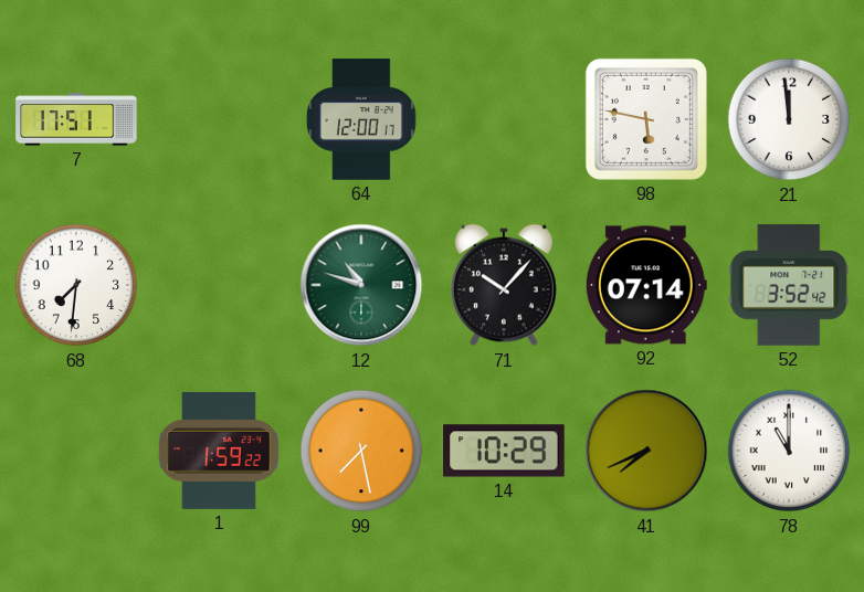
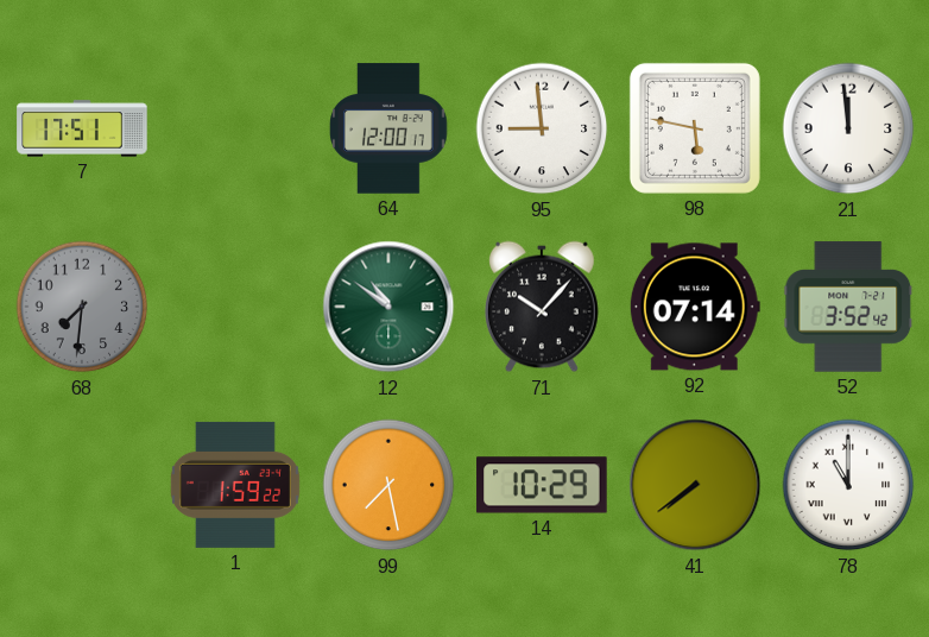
95: none -> 8:59
68 dial: white -> grey
12: 10:48 -> 10:51
41: 7:41 -> 7:39
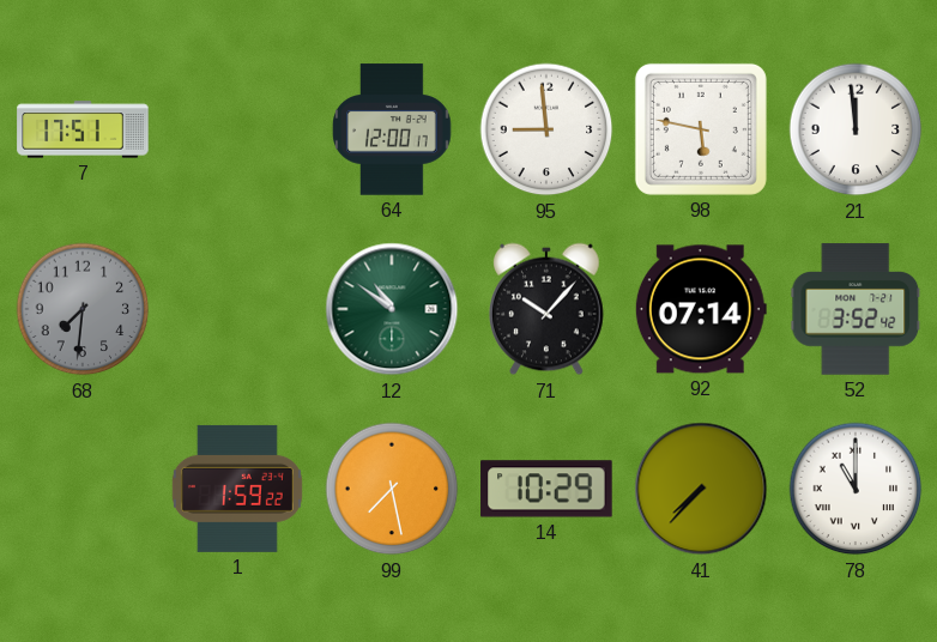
41: 7:39 -> 7:37
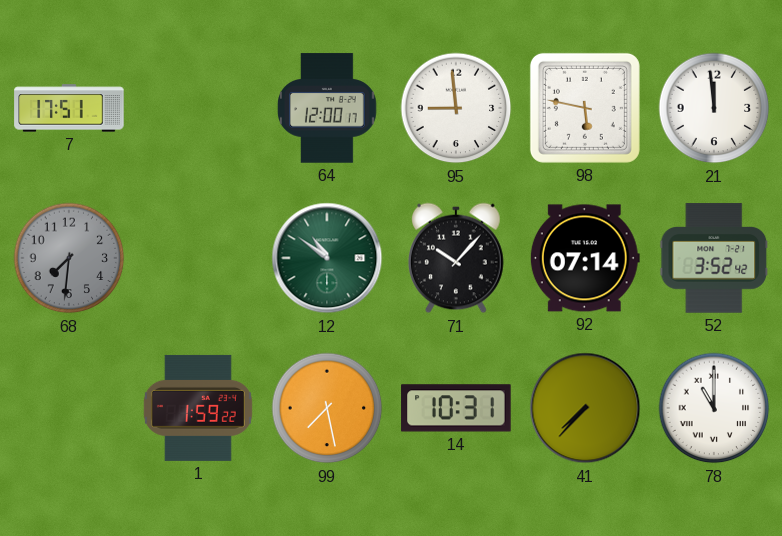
14: 10:29 -> 10:31
